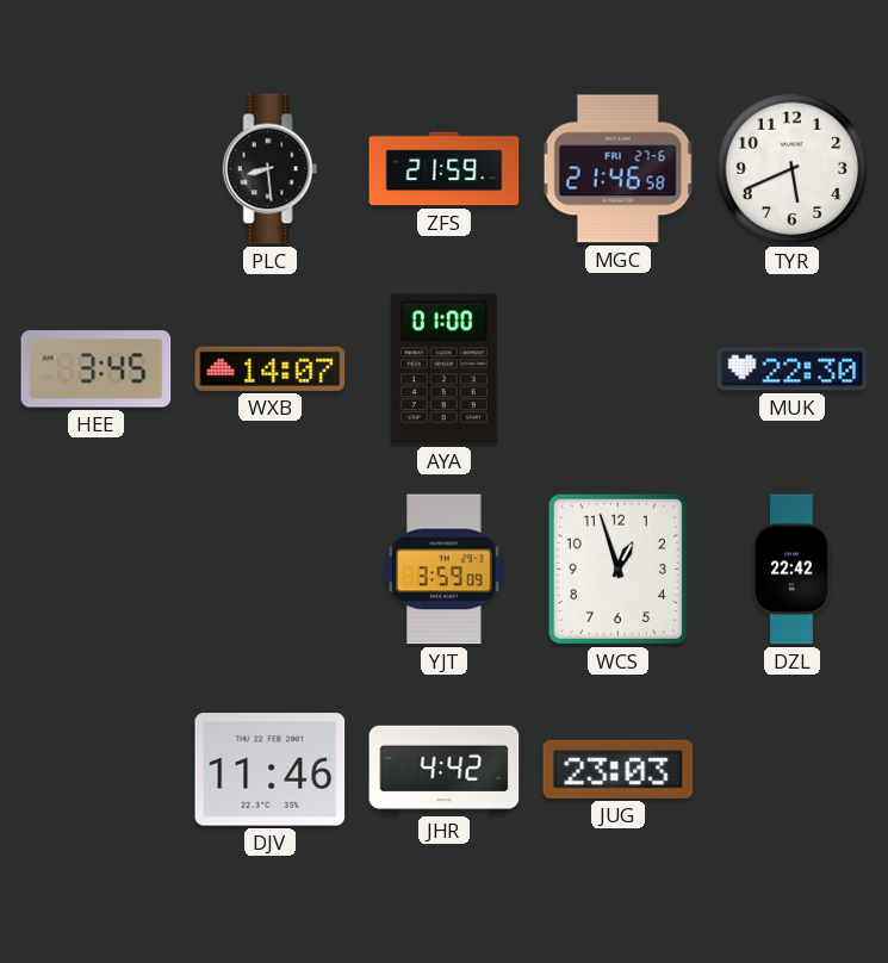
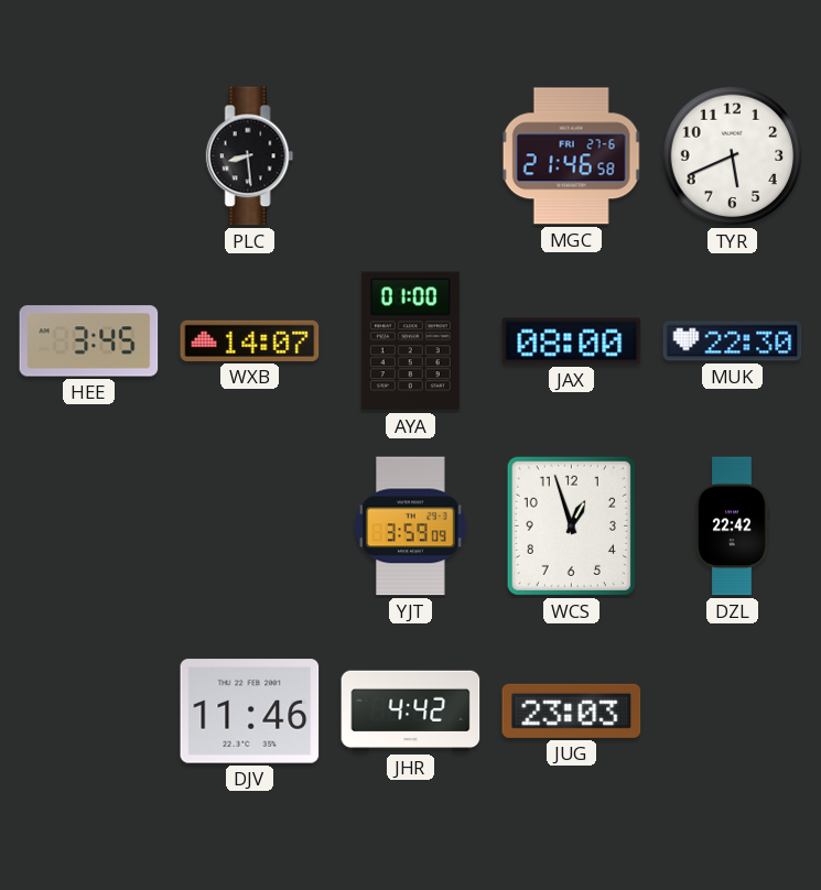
ZFS: 21:59 -> none
JAX: none -> 08:00
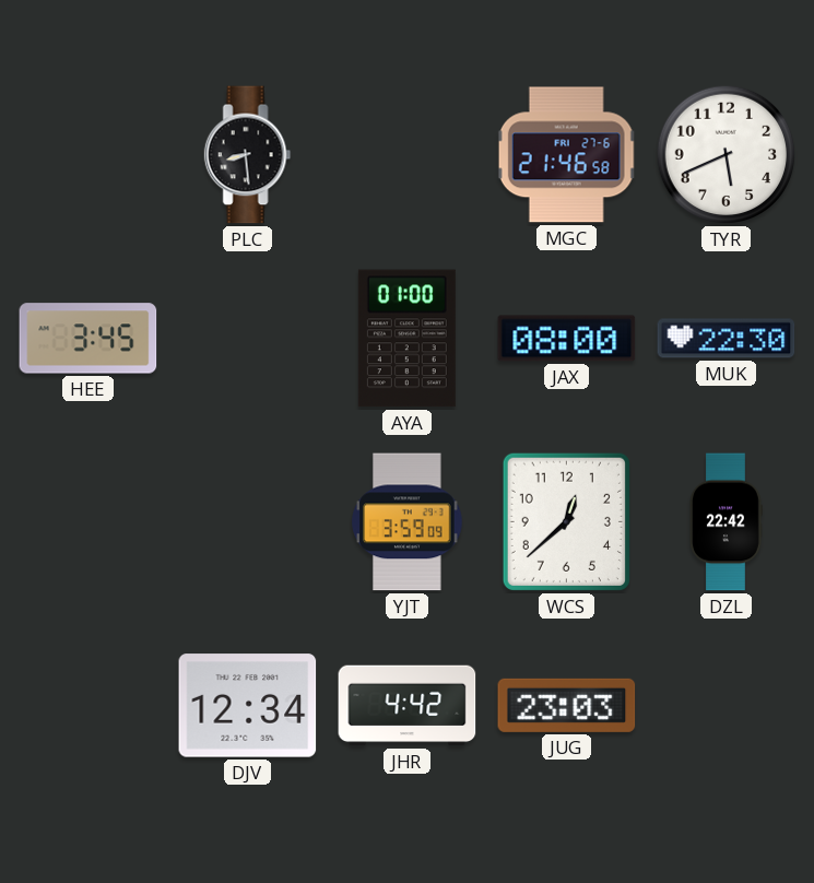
WXB: 14:07 -> none
WCS: 12:57 -> 12:38
DJV: 11:46 -> 12:34
